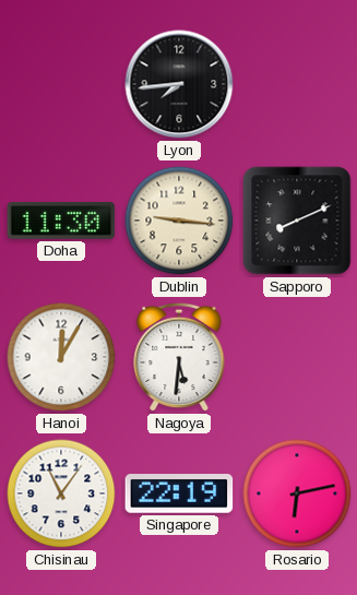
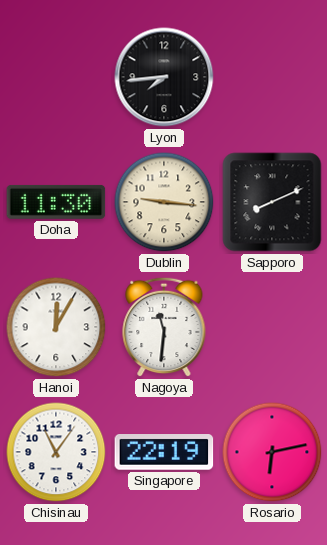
Nagoya: 5:31 -> 11:31
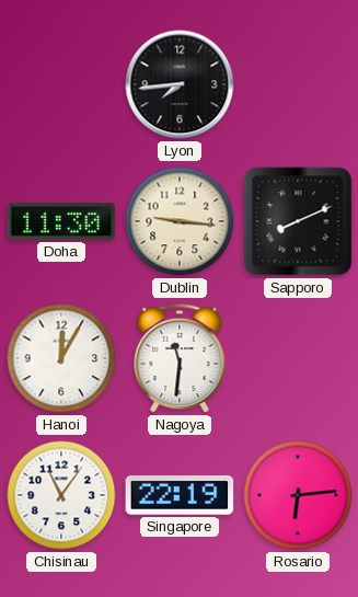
Rosario: 6:13 -> 6:14
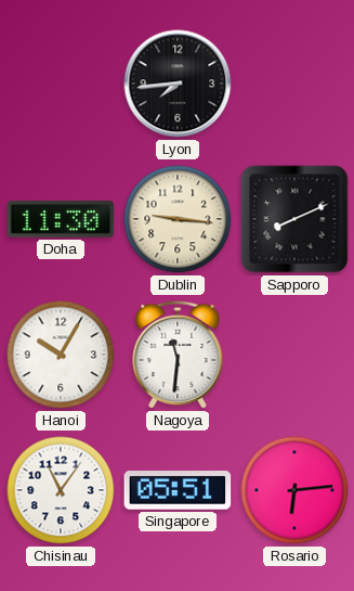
Hanoi: 12:05 -> 10:05
Singapore: 22:19 -> 05:51
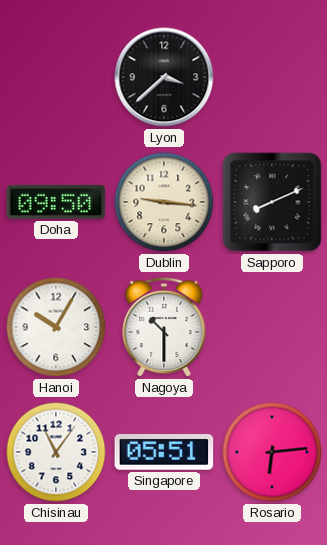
Lyon: 7:44 -> 3:38
Doha: 11:30 -> 09:50
Nagoya: 11:31 -> 10:30
